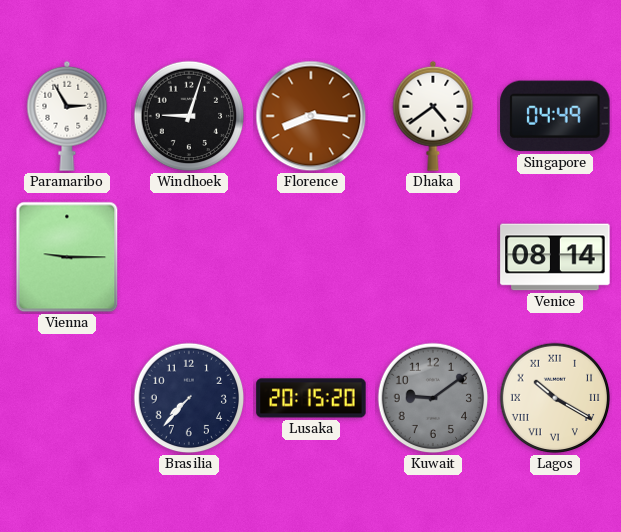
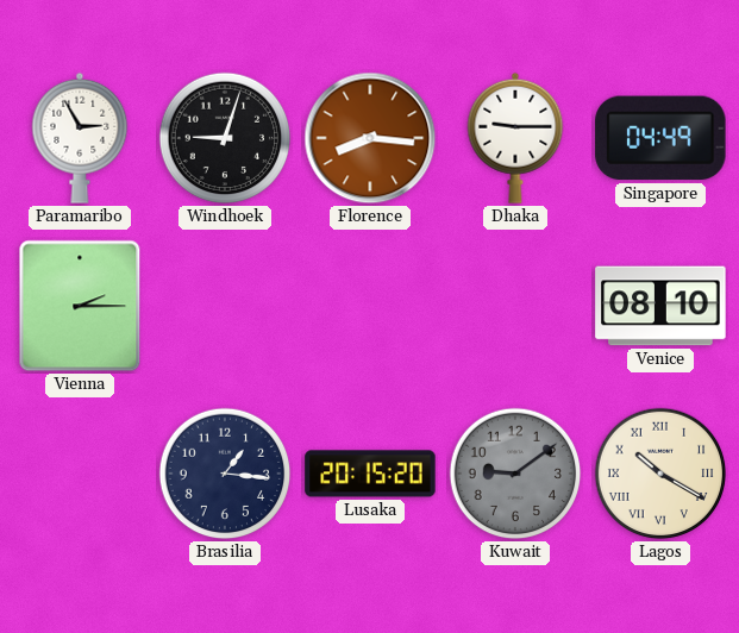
Dhaka: 4:39 -> 9:15
Vienna: 9:15 -> 2:15
Venice: 08:14 -> 08:10
Brasilia: 7:37 -> 1:16
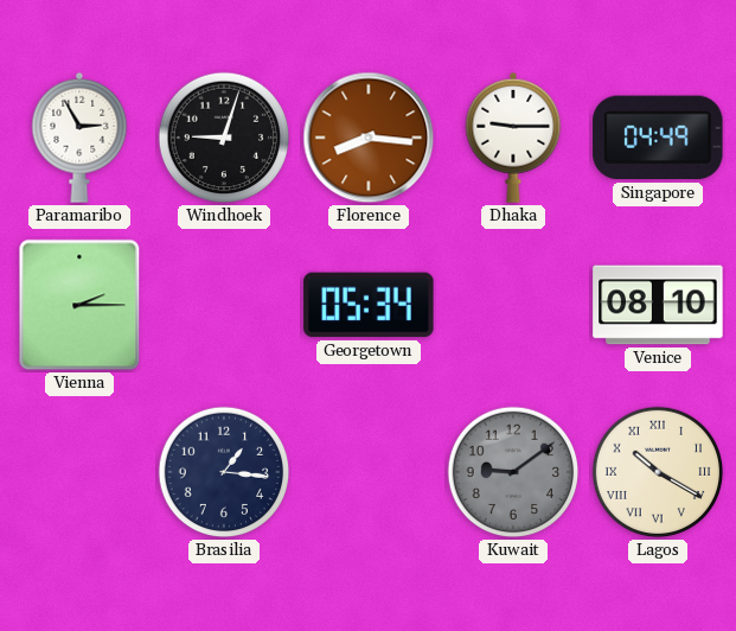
Georgetown: none -> 05:34
Lusaka: 20:15 -> none
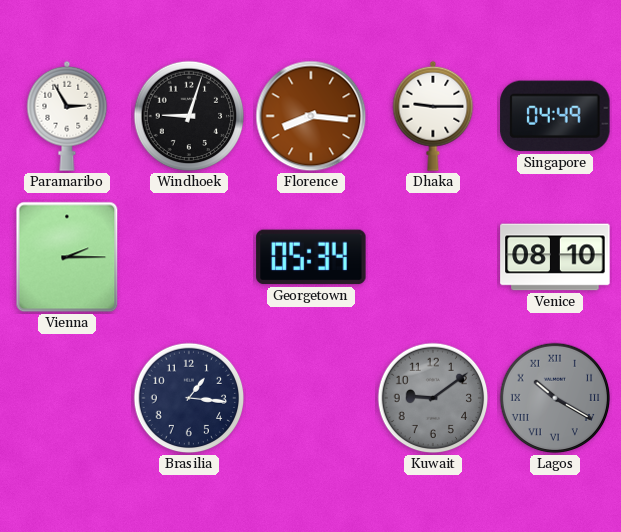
Lagos dial: cream -> grey
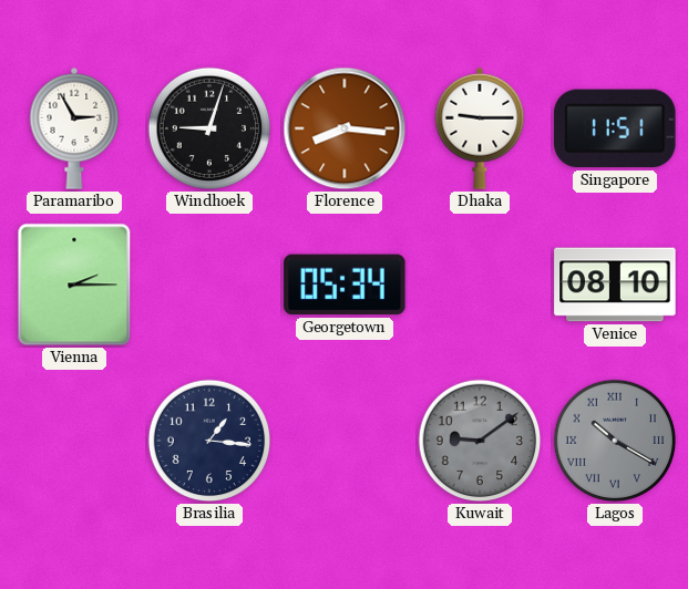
Singapore: 04:49 -> 11:51
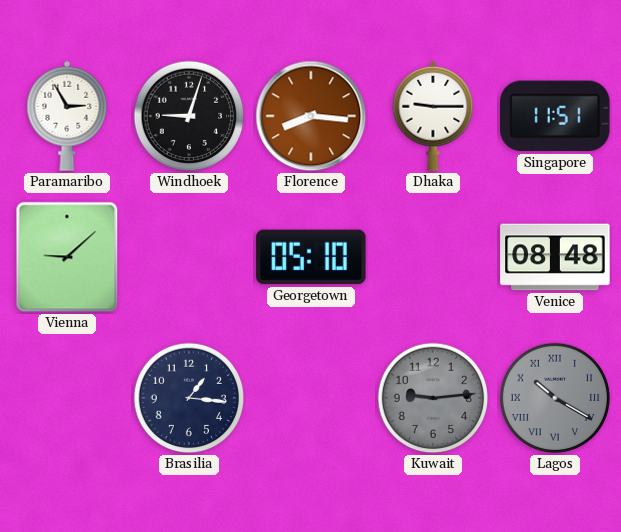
Vienna: 2:15 -> 9:08
Georgetown: 05:34 -> 05:10
Venice: 08:10 -> 08:48
Kuwait: 9:09 -> 9:14
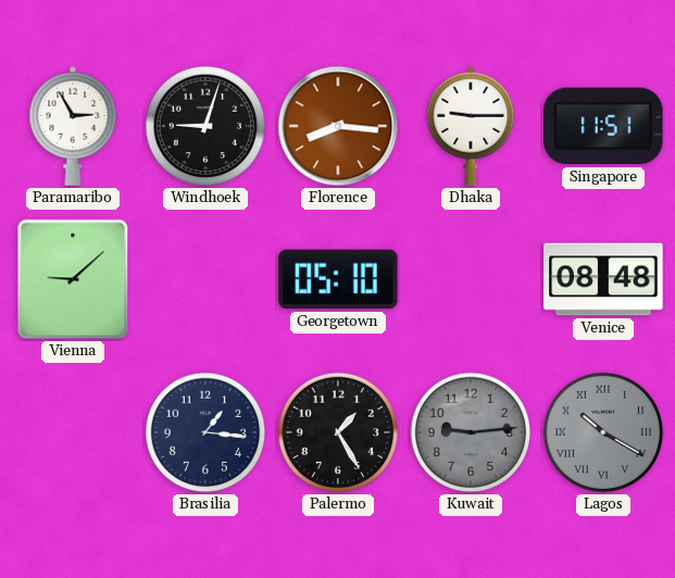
Palermo: none -> 1:25
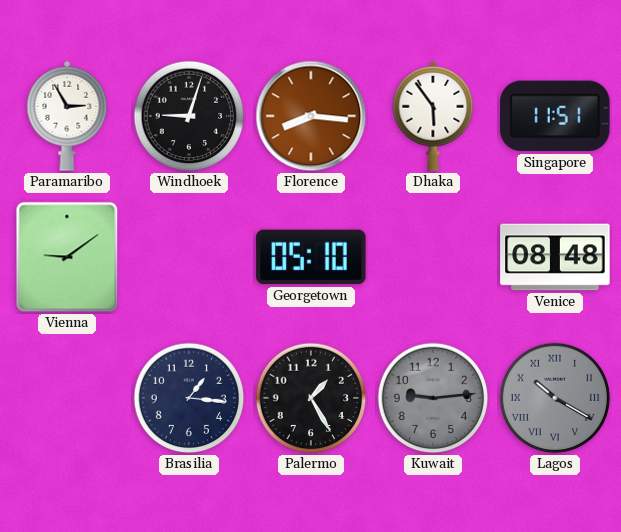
Dhaka: 9:15 -> 5:54
Vienna: 9:08 -> 9:09
